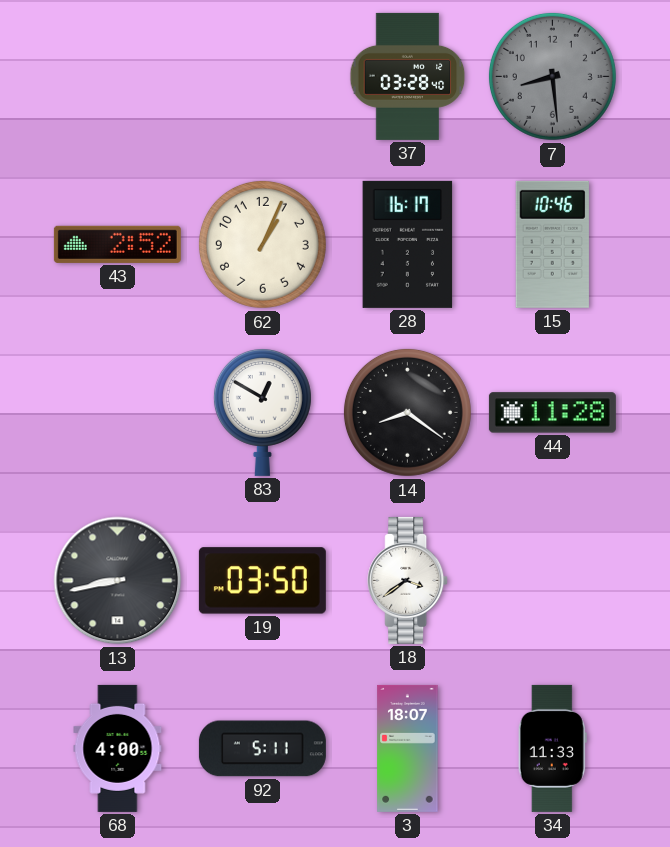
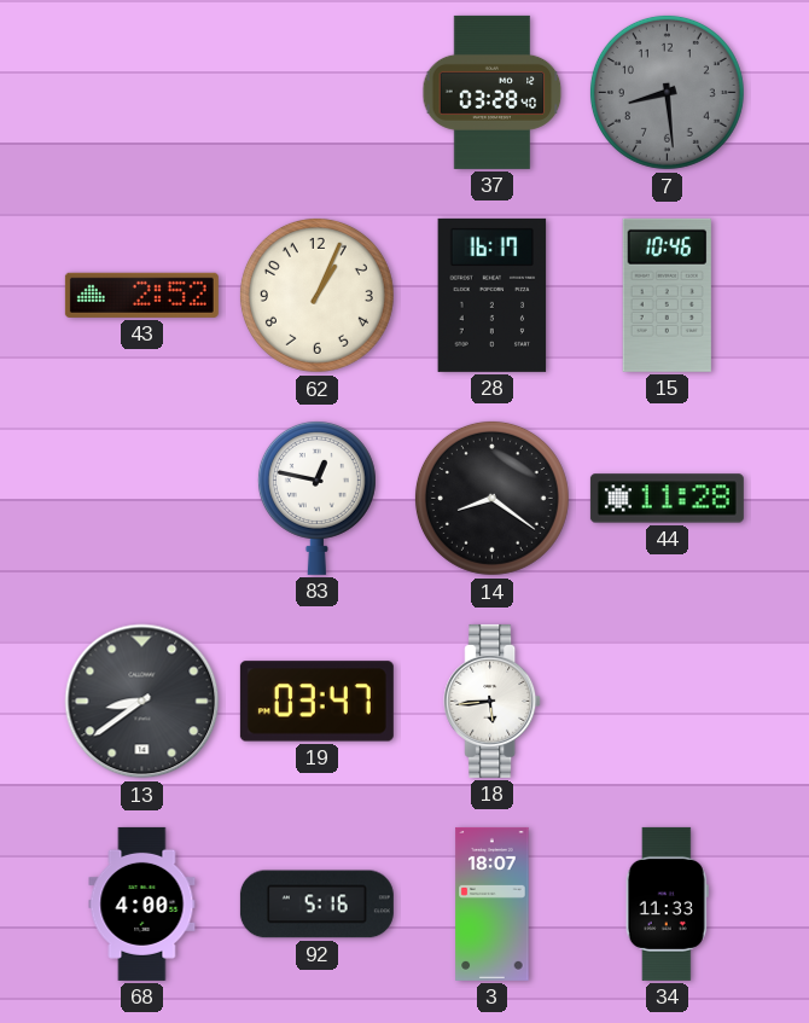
83: 12:50 -> 12:47
13: 8:43 -> 8:39
19: 03:50 -> 03:47
18: 3:39 -> 5:44
92: 5:11 -> 5:16
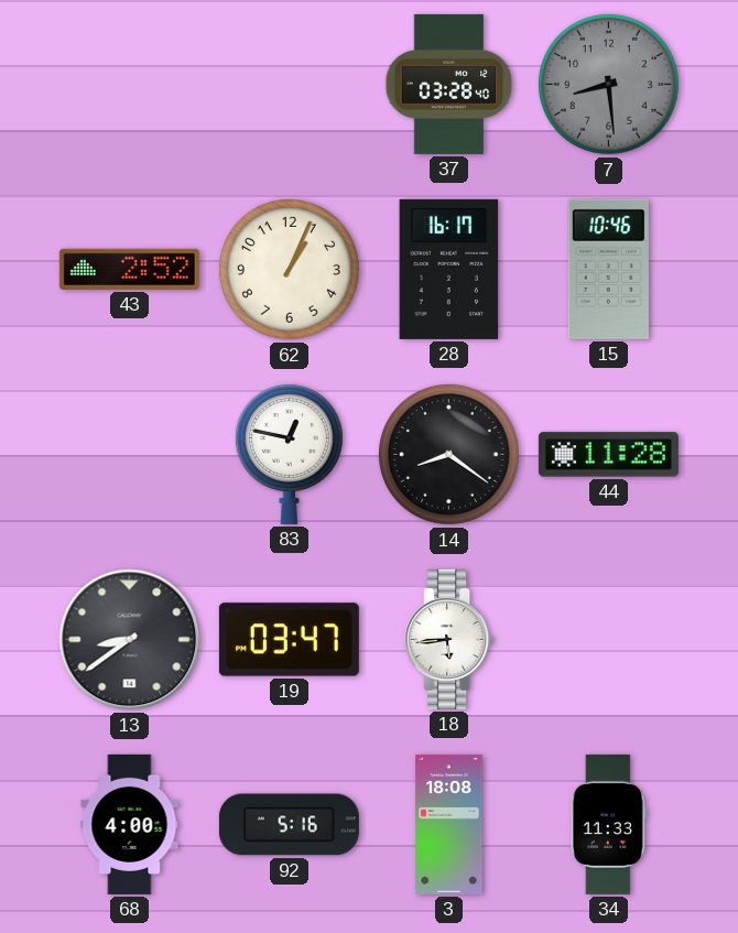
3: 18:07 -> 18:08
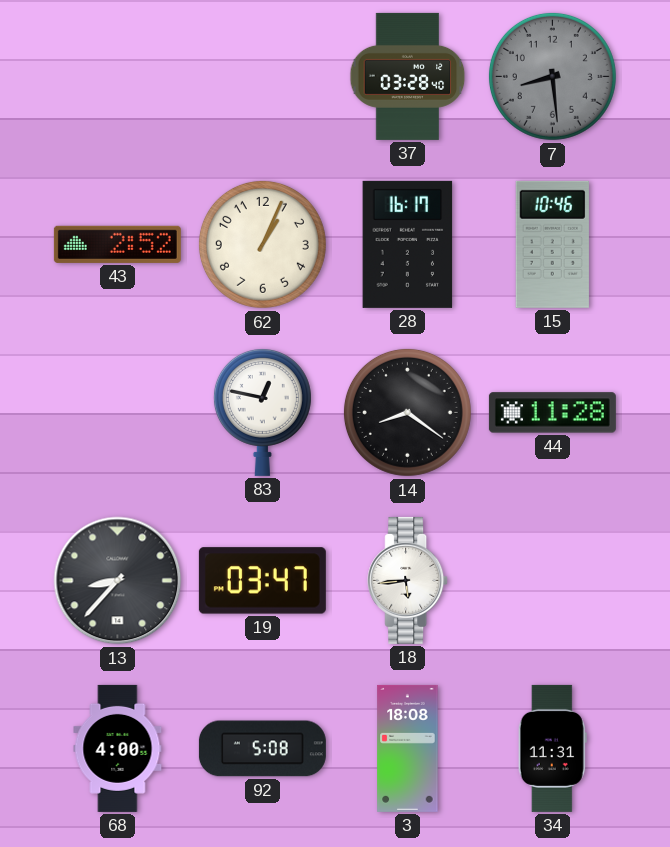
13: 8:39 -> 8:37
92: 5:16 -> 5:08
34: 11:33 -> 11:31
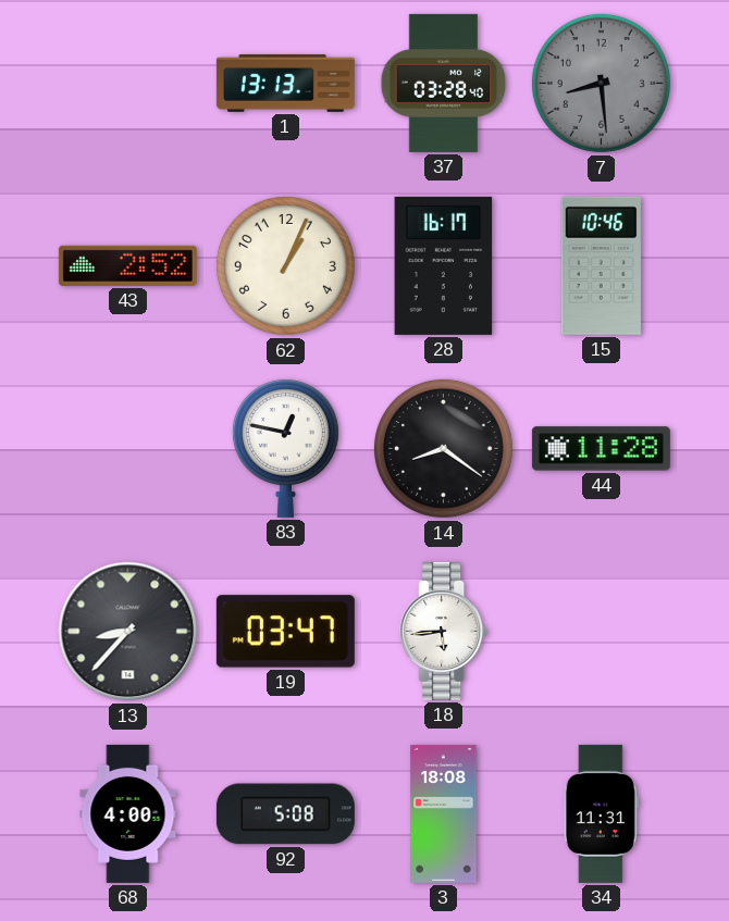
1: none -> 13:13
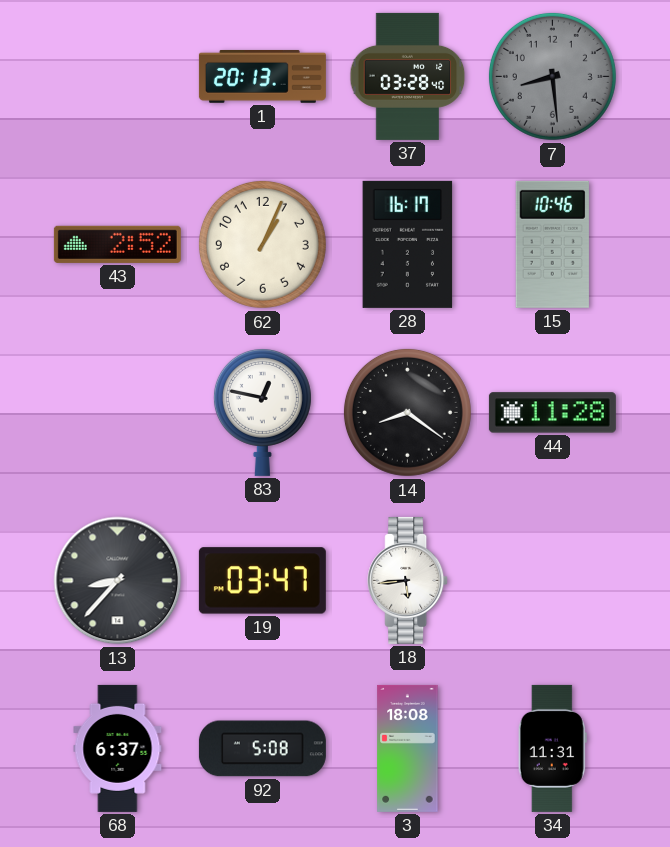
1: 13:13 -> 20:13
68: 4:00 -> 6:37
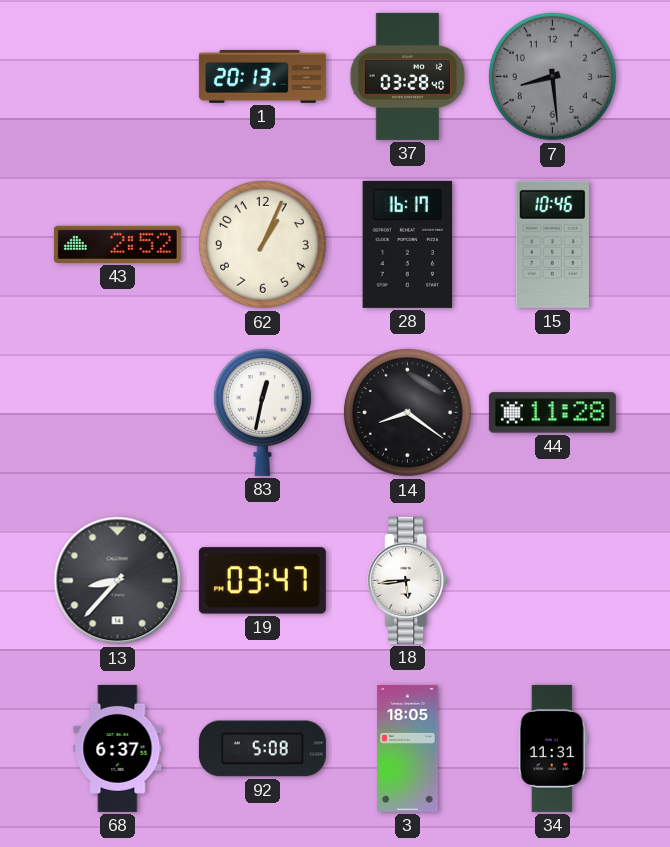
83: 12:47 -> 12:32
3: 18:08 -> 18:05
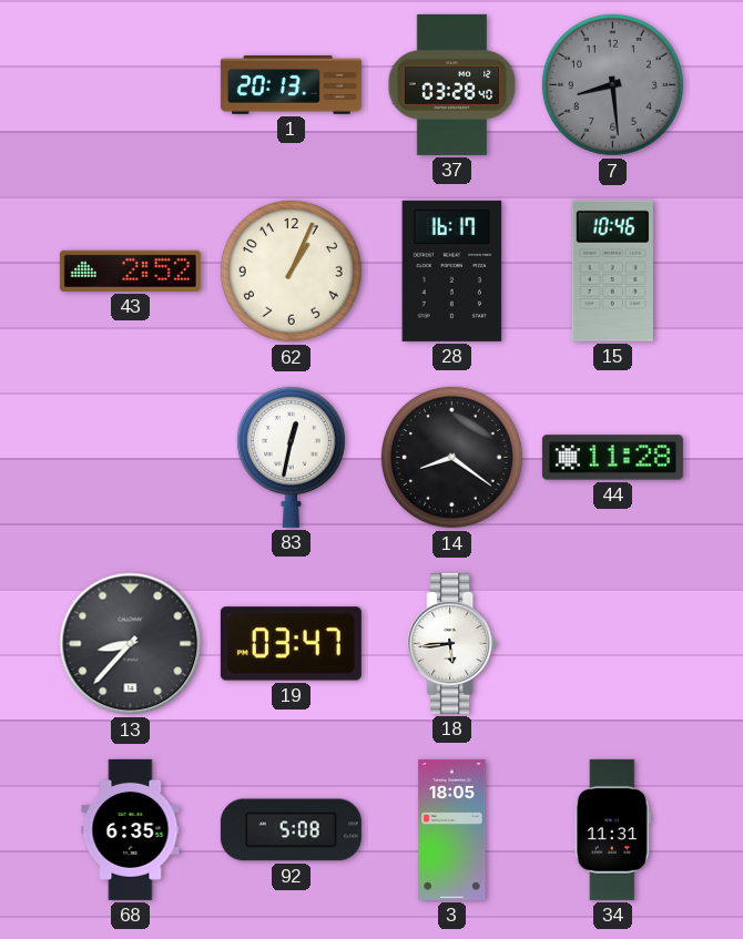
68: 6:37 -> 6:35
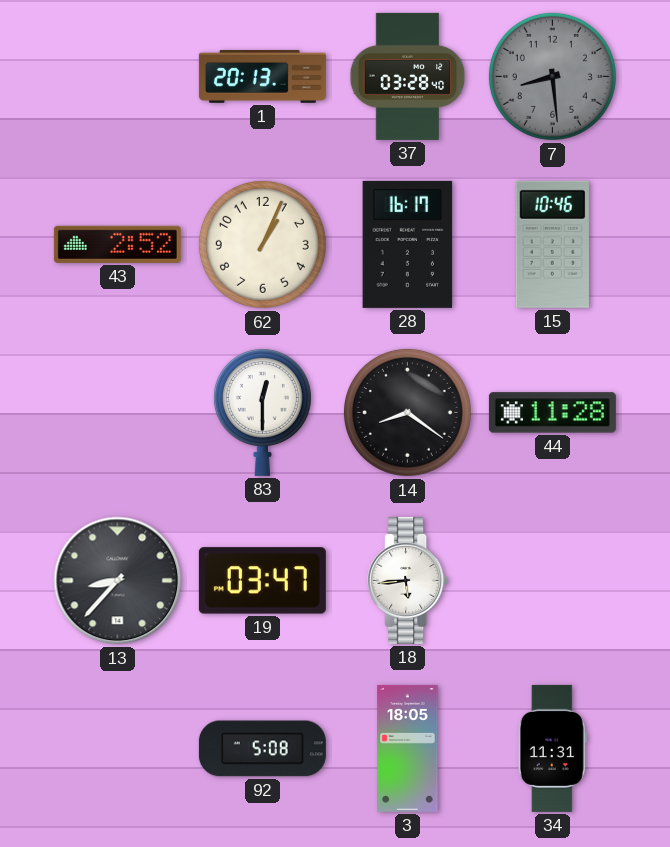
83: 12:32 -> 12:30
68: 6:35 -> none
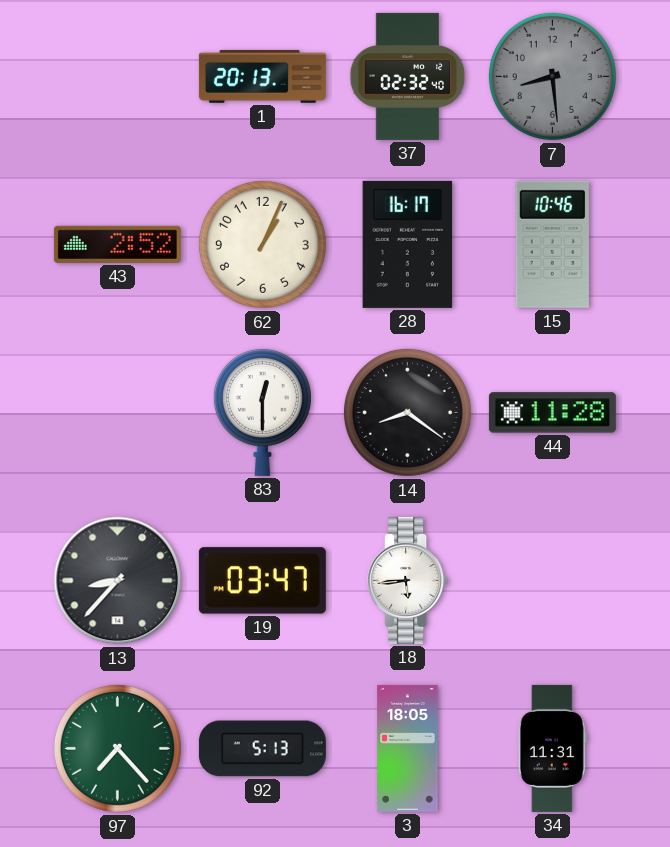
37: 03:28 -> 02:32
97: none -> 7:23
92: 5:08 -> 5:13
